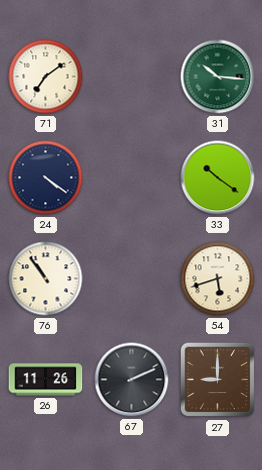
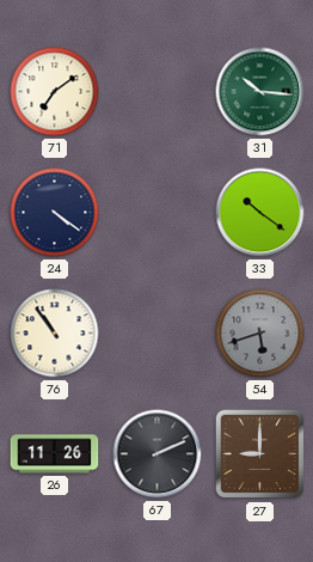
54 dial: cream -> grey
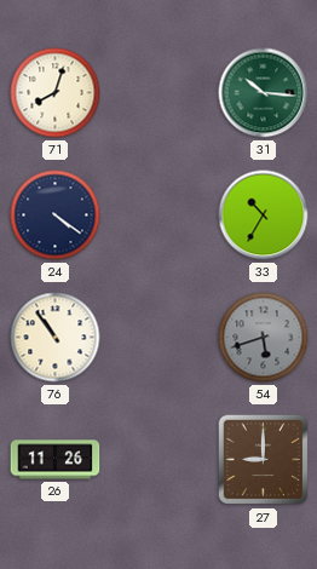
71: 7:09 -> 8:03
33: 10:21 -> 10:35
67: 2:11 -> none
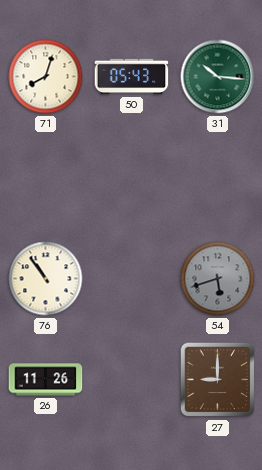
50: none -> 05:43
24: 4:21 -> none
33: 10:35 -> none
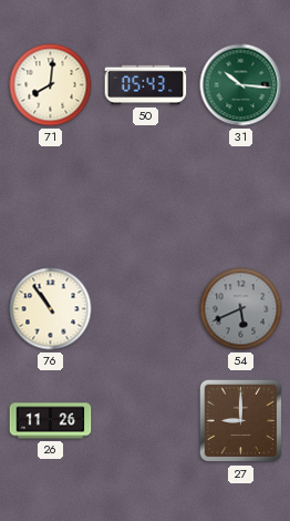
71: 8:03 -> 8:01
54: 5:42 -> 5:41
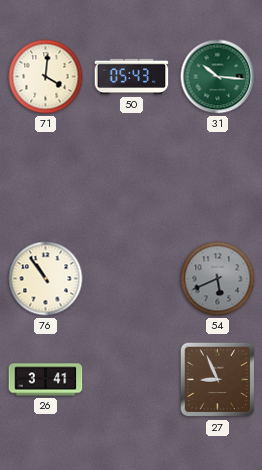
71: 8:01 -> 4:01
26: 11:26 -> 3:41
27: 9:00 -> 8:56
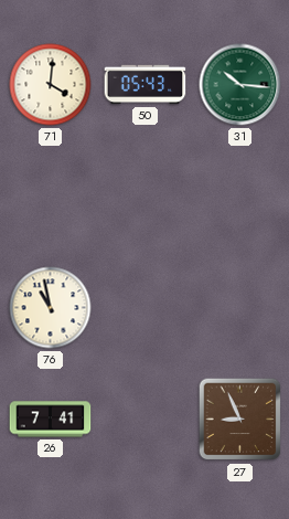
76: 10:54 -> 10:58
54: 5:41 -> none
26: 3:41 -> 7:41
